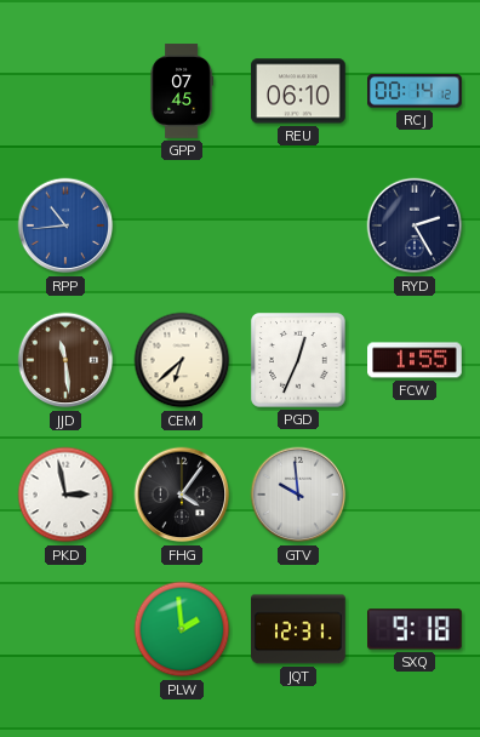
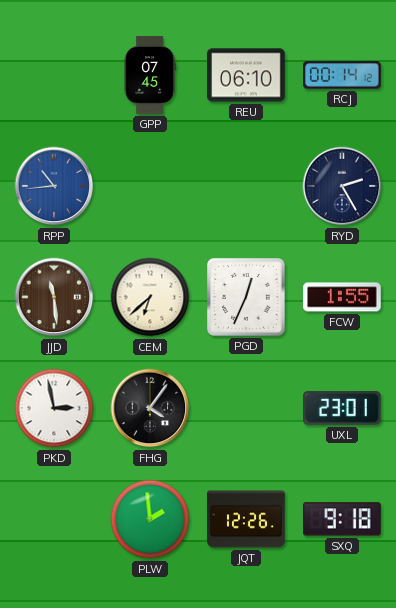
GTV: 9:59 -> none
UXL: none -> 23:01
JQT: 12:31 -> 12:26
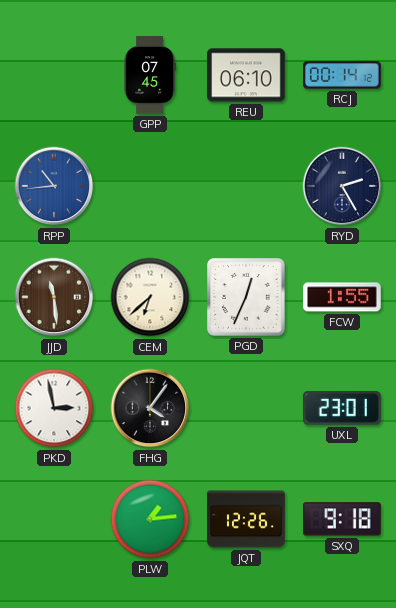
PLW: 1:59 -> 1:14
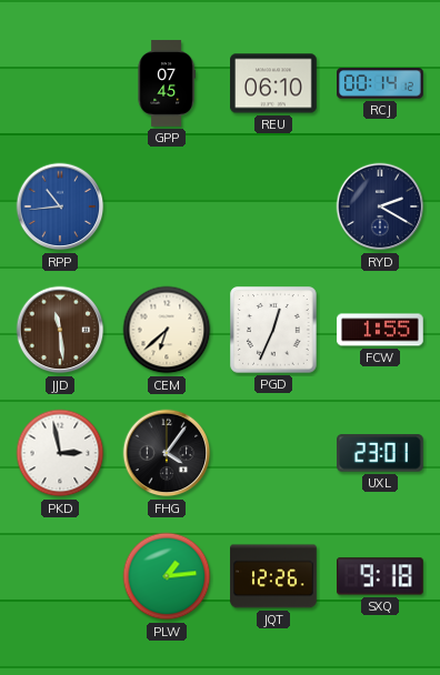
RYD: 2:25 -> 2:20
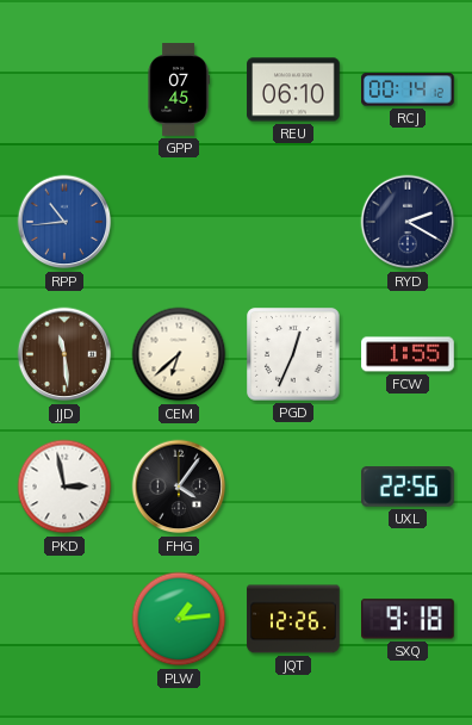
UXL: 23:01 -> 22:56
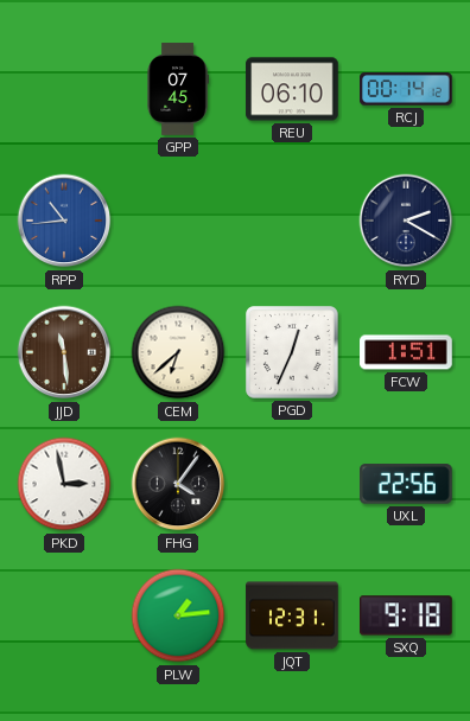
FCW: 1:55 -> 1:51
JQT: 12:26 -> 12:31
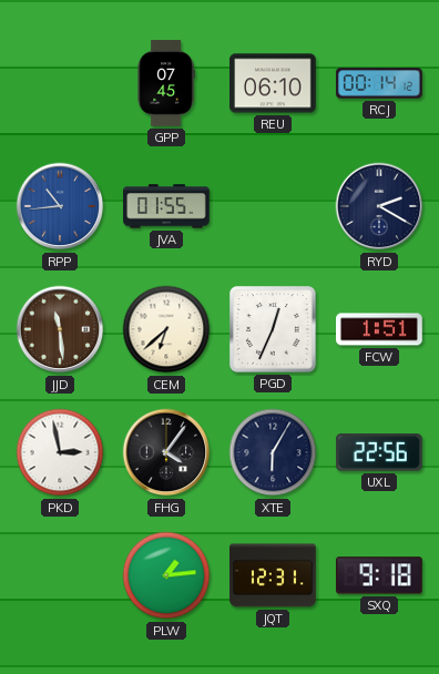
JVA: none -> 01:55
XTE: none -> 6:05
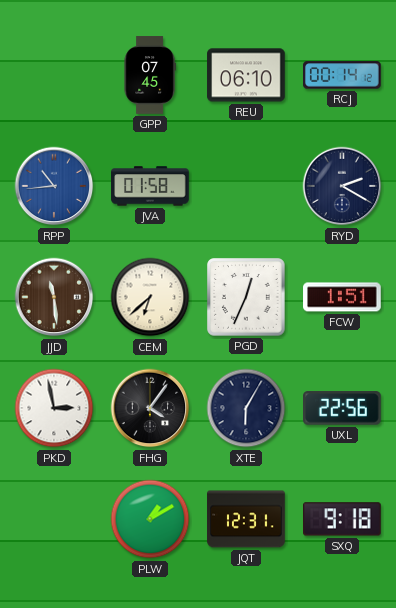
JVA: 01:55 -> 01:58
PLW: 1:14 -> 1:10
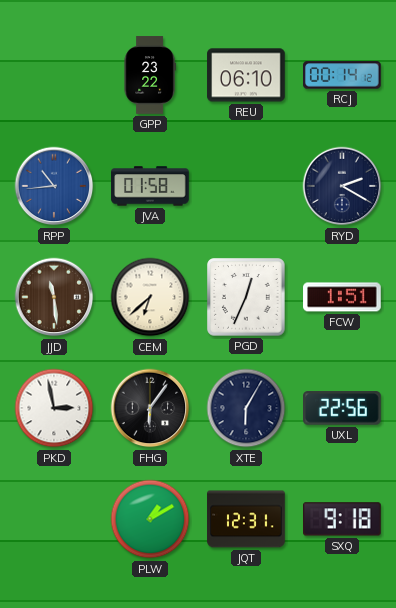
GPP: 07:45 -> 23:22
FHG: 4:06 -> 6:06
